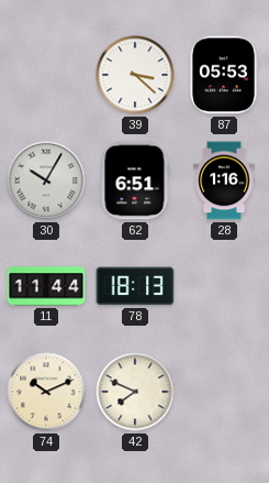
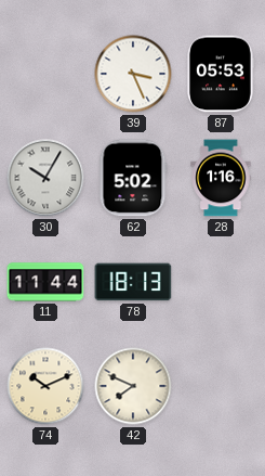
39: 3:22 -> 3:26
62: 6:51 -> 5:02
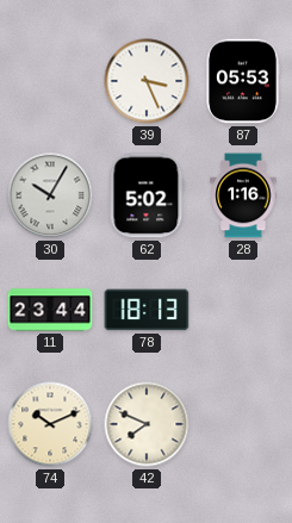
11: 11:44 -> 23:44
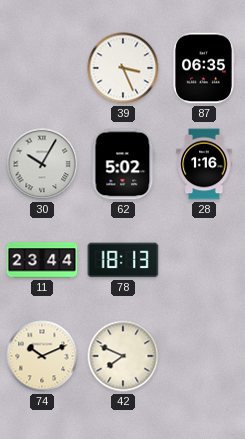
87: 05:53 -> 06:35
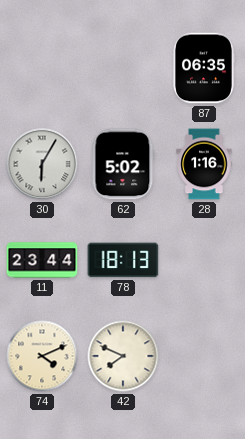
39: 3:26 -> none
30: 10:05 -> 6:05
74: 10:11 -> 4:11
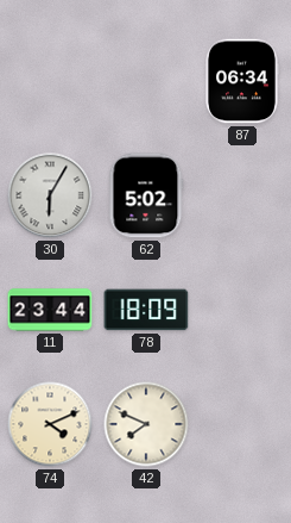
87: 06:35 -> 06:34
28: 1:16 -> none
78: 18:13 -> 18:09
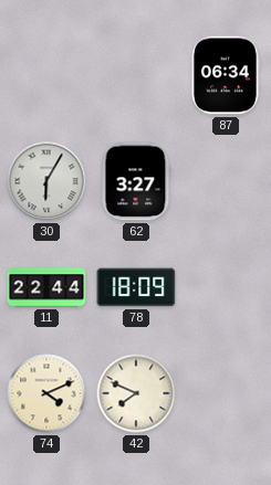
62: 5:02 -> 3:27
11: 23:44 -> 22:44
